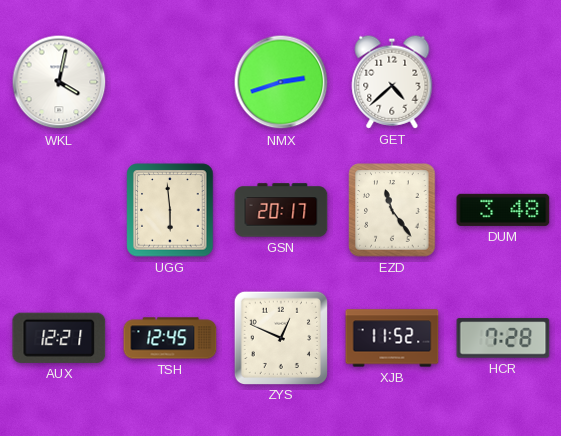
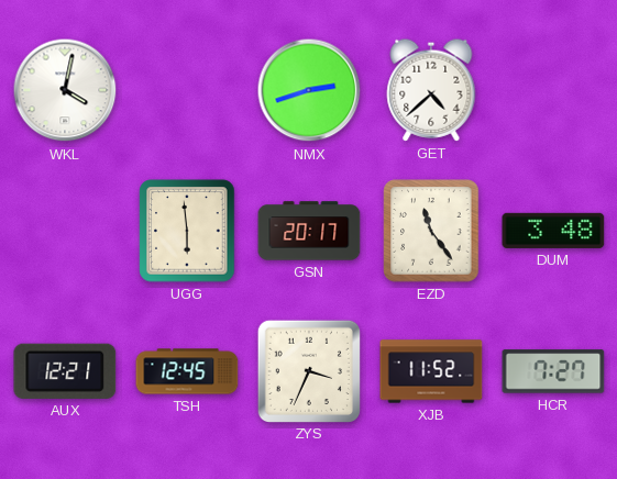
ZYS: 12:49 -> 3:34
HCR: 7:28 -> 7:27
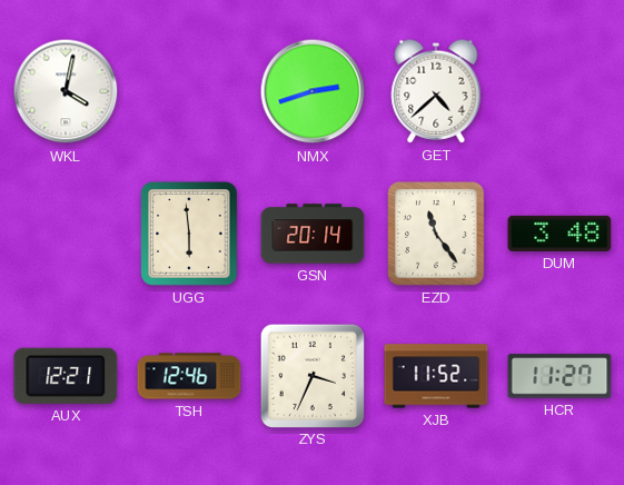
GSN: 20:17 -> 20:14
TSH: 12:45 -> 12:46
HCR: 7:27 -> 11:27
